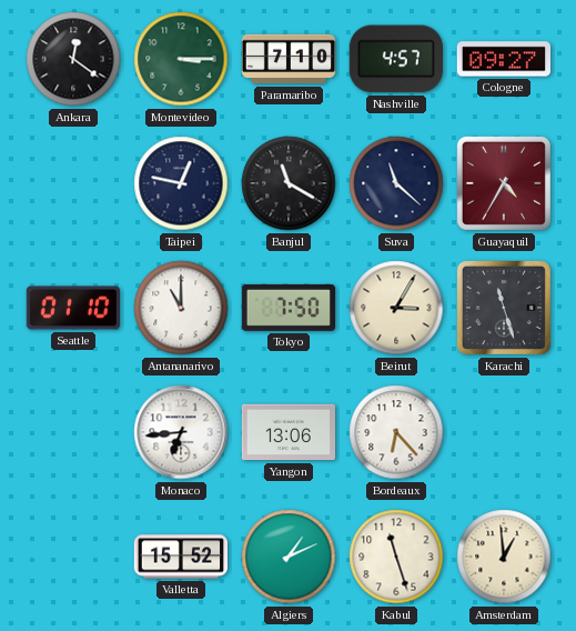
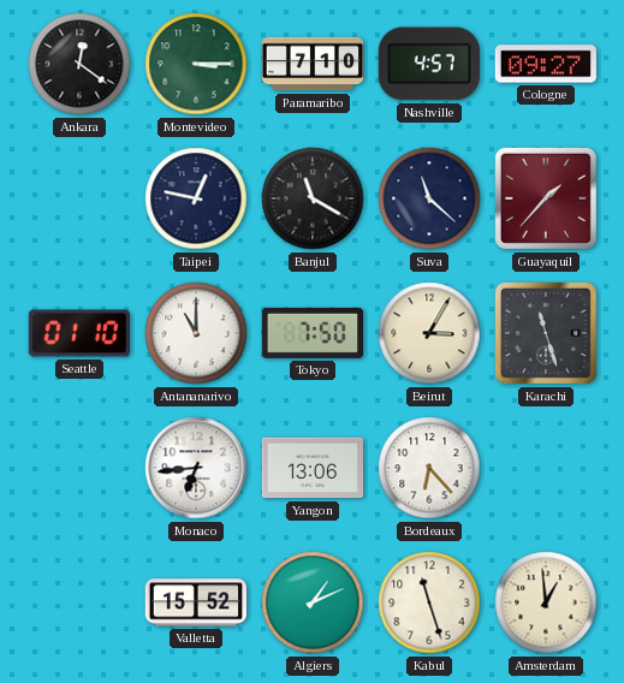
Guayaquil: 4:35 -> 1:37
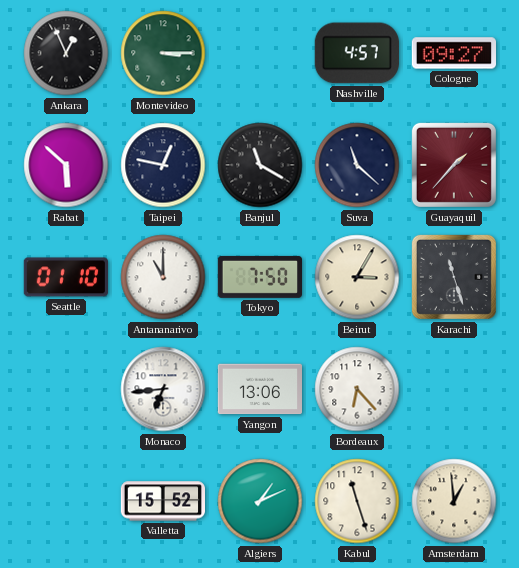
Ankara: 12:21 -> 12:56
Paramaribo: 7:10 -> none
Rabat: none -> 5:52
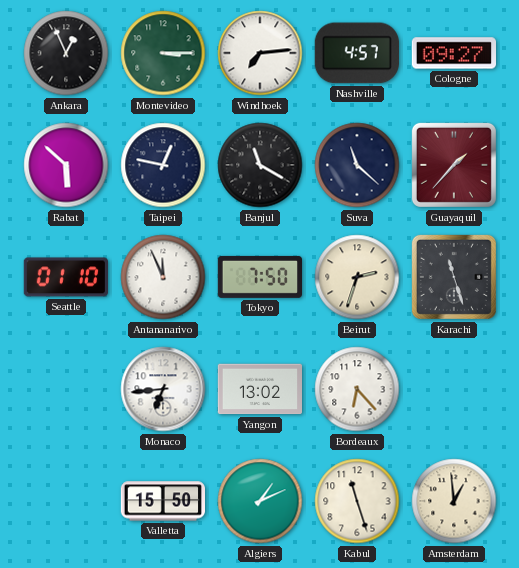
Windhoek: none -> 7:14
Antananarivo: 11:00 -> 11:56
Beirut: 3:05 -> 2:33
Yangon: 13:06 -> 13:02
Valletta: 15:52 -> 15:50
